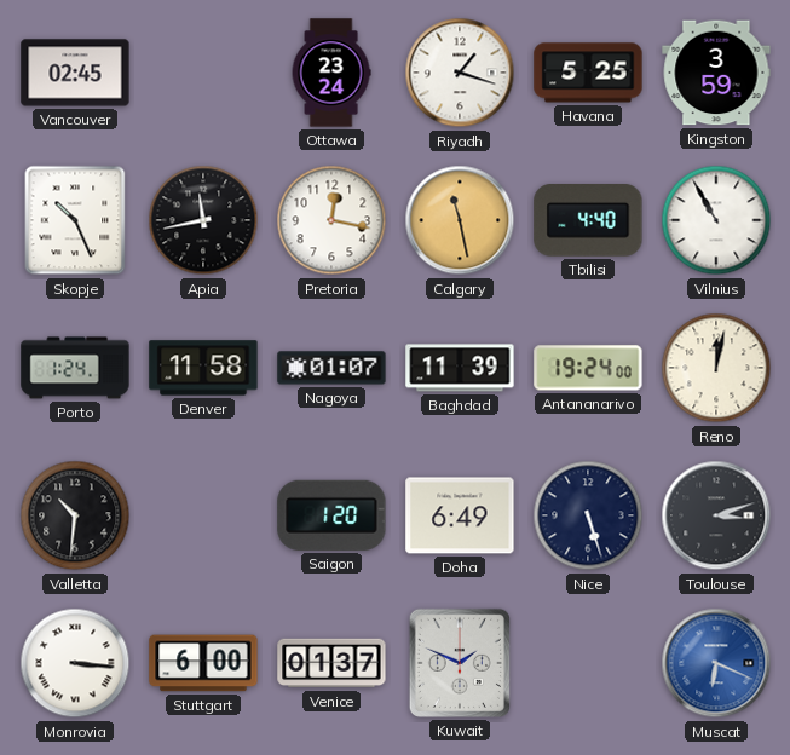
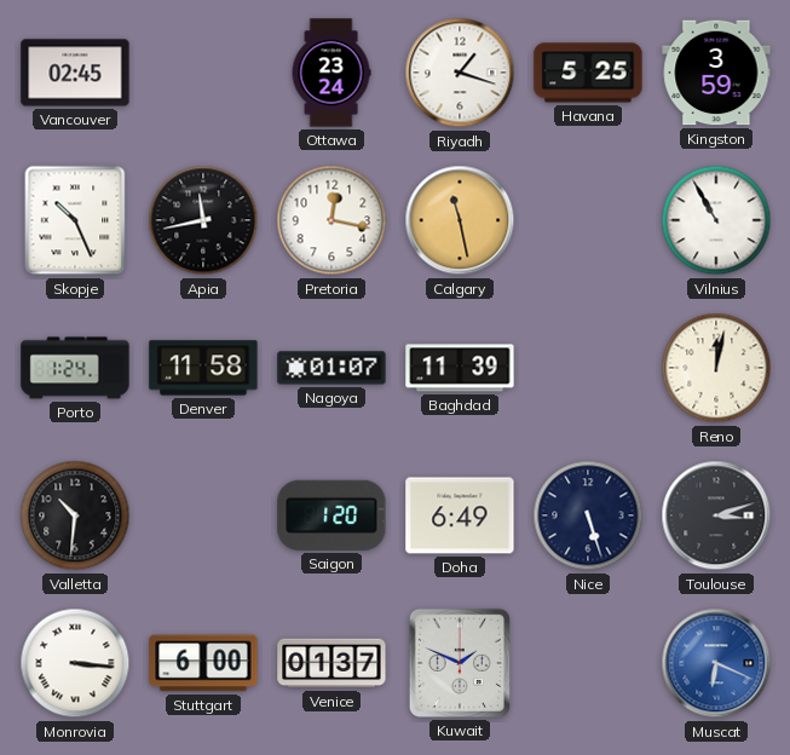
Tbilisi: 4:40 -> none
Antananarivo: 19:24 -> none
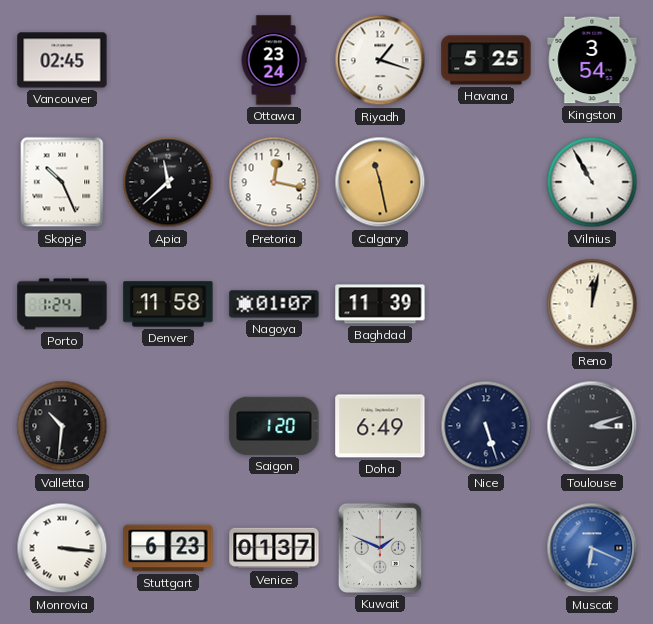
Kingston: 3:59 -> 3:54
Apia: 11:43 -> 11:38
Stuttgart: 6:00 -> 6:23
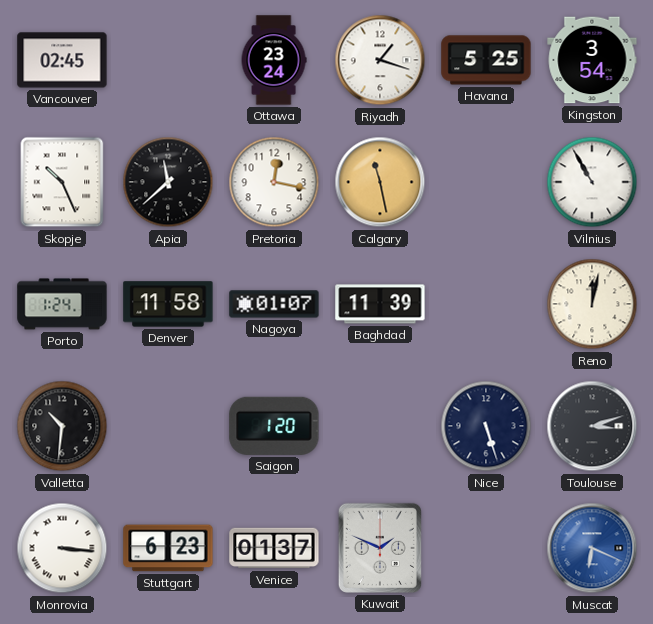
Doha: 6:49 -> none
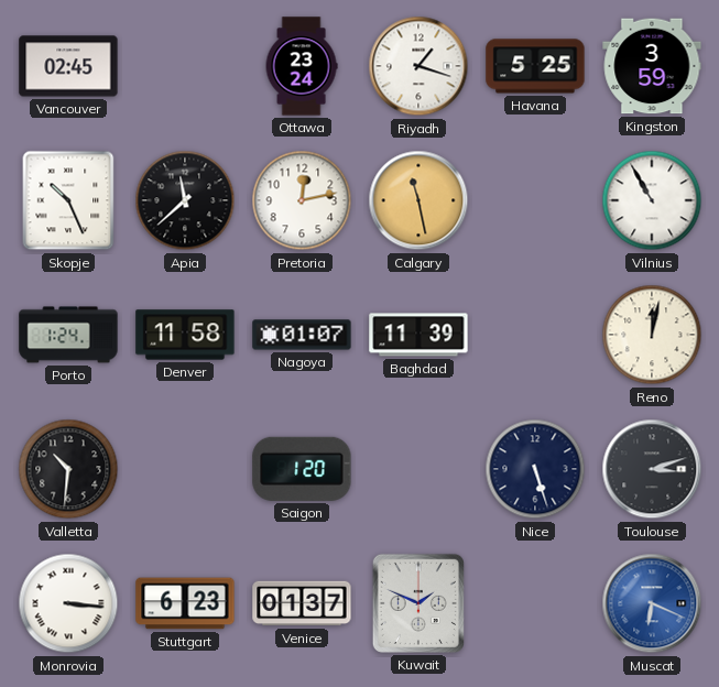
Kingston: 3:54 -> 3:59
Pretoria: 12:17 -> 12:13
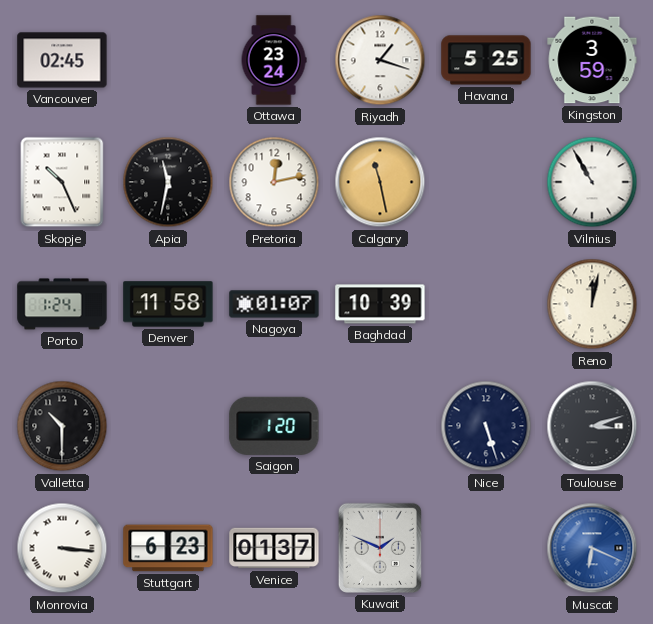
Apia: 11:38 -> 11:32
Baghdad: 11:39 -> 10:39
Valletta: 10:31 -> 10:30
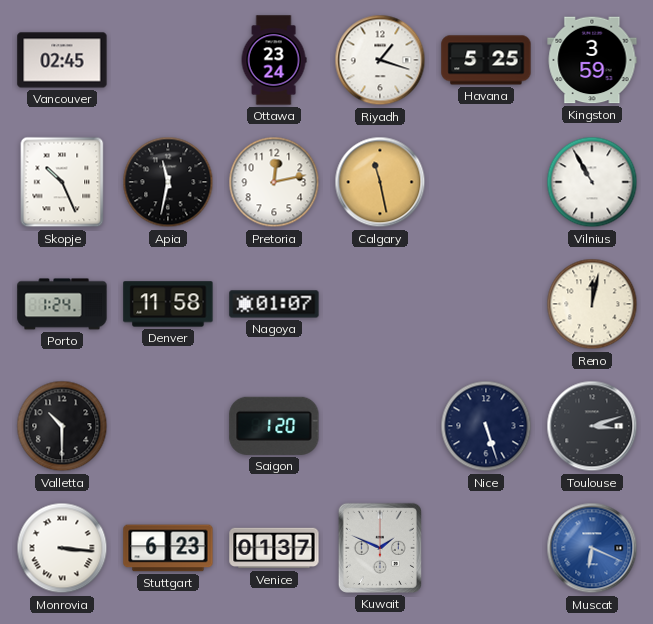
Baghdad: 10:39 -> none
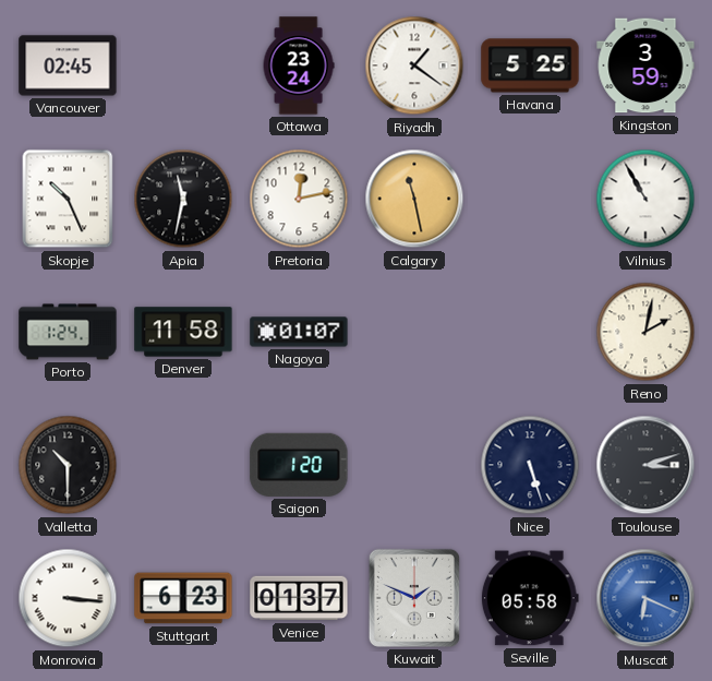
Riyadh: 1:18 -> 1:21
Reno: 12:02 -> 2:02
Seville: none -> 05:58
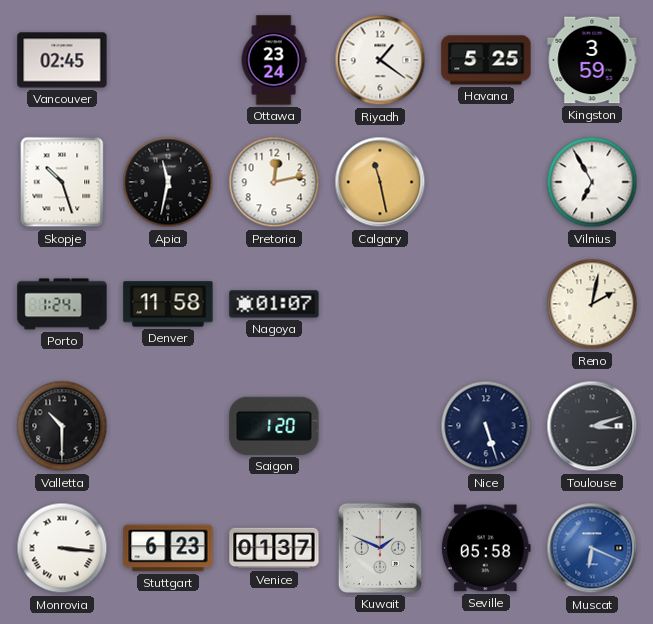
Skopje: 10:26 -> 10:27
Vilnius: 10:55 -> 6:55
